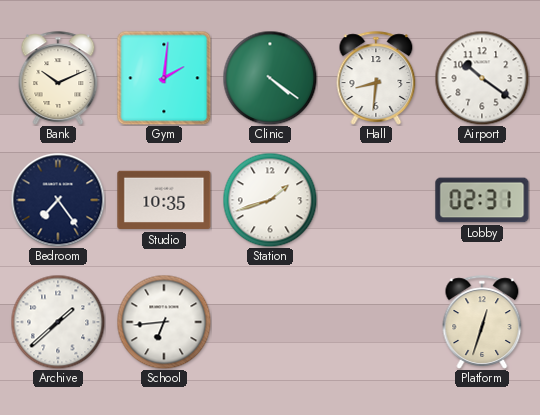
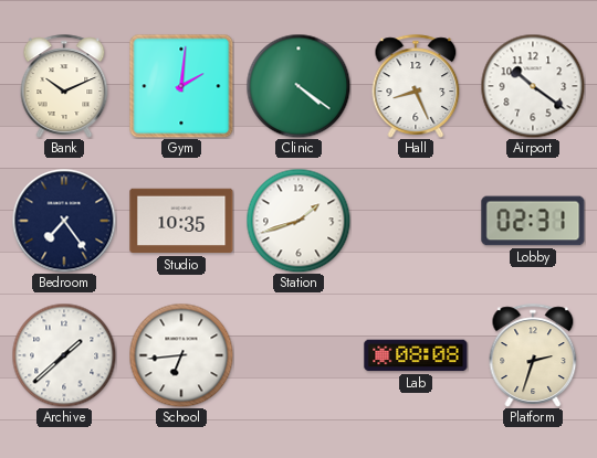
Hall: 8:31 -> 8:26
Lab: none -> 08:08
Platform: 12:33 -> 2:33
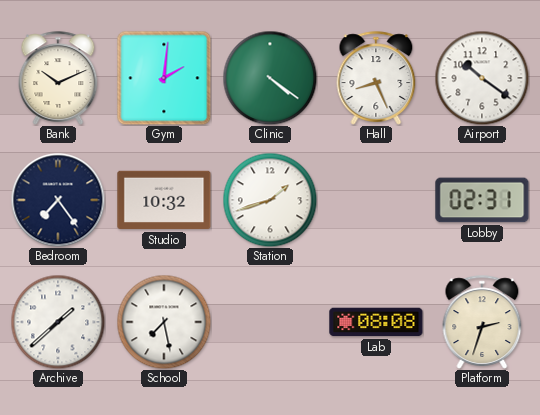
Studio: 10:35 -> 10:32
School: 6:44 -> 7:28
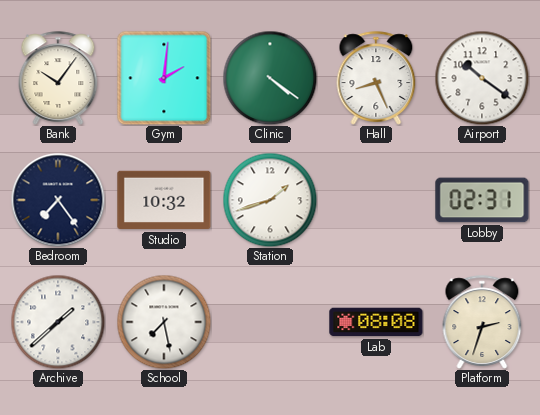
Bank: 10:11 -> 10:06
